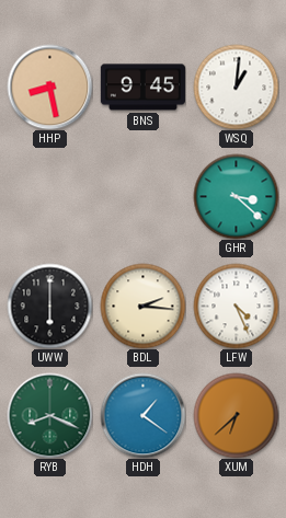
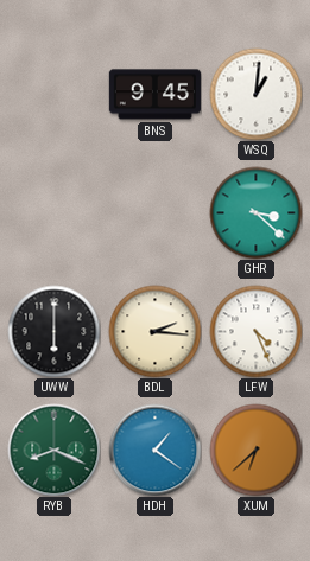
HHP: 8:28 -> none
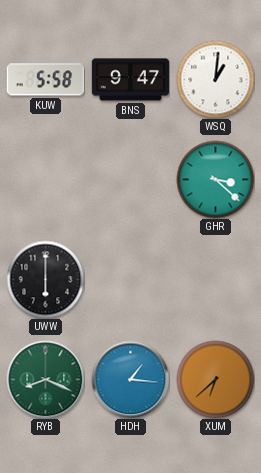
KUW: none -> 5:58
BNS: 9:45 -> 9:47
BDL: 2:16 -> none
LFW: 4:26 -> none
HDH: 1:21 -> 1:16
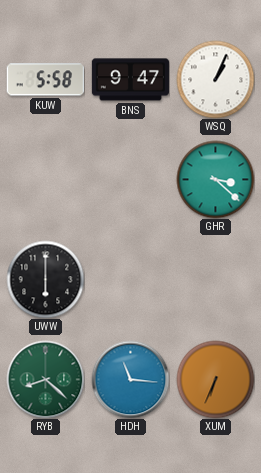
WSQ: 1:01 -> 1:04
RYB: 8:19 -> 8:22
HDH: 1:16 -> 11:16
XUM: 6:38 -> 6:34
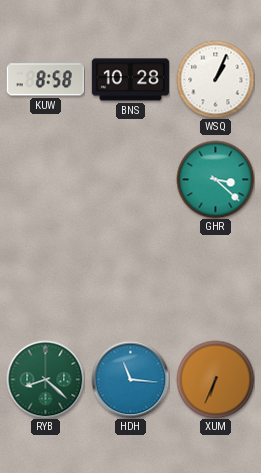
KUW: 5:58 -> 8:58
BNS: 9:47 -> 10:28
UWW: 6:00 -> none
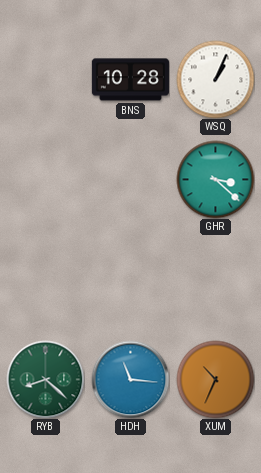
KUW: 8:58 -> none
XUM: 6:34 -> 10:34
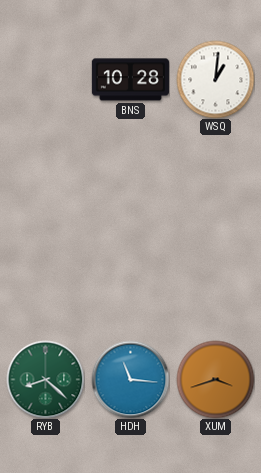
WSQ: 1:04 -> 1:01
GHR: 3:22 -> none
XUM: 10:34 -> 3:42
